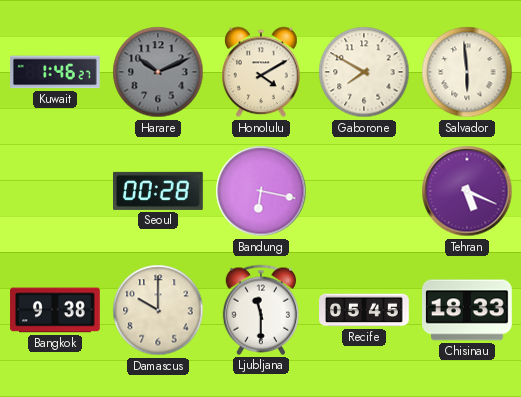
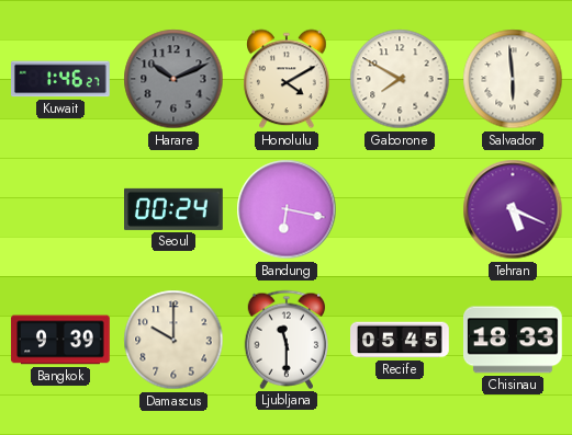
Seoul: 00:28 -> 00:24
Bangkok: 9:38 -> 9:39
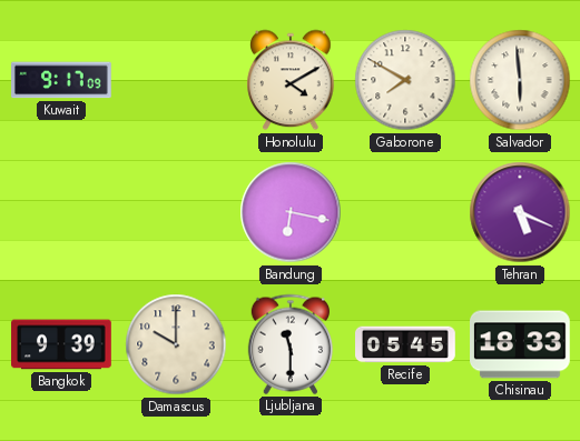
Kuwait: 1:46 -> 9:17
Harare: 10:11 -> none
Seoul: 00:24 -> none
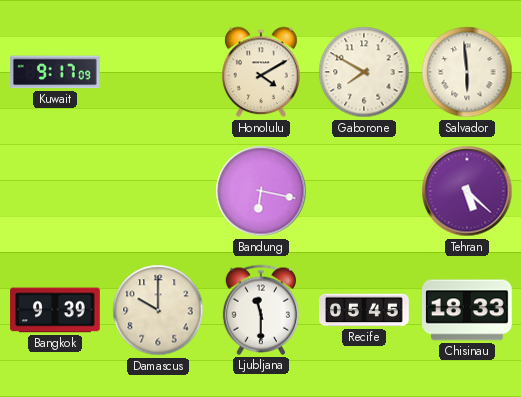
Tehran: 5:19 -> 5:22
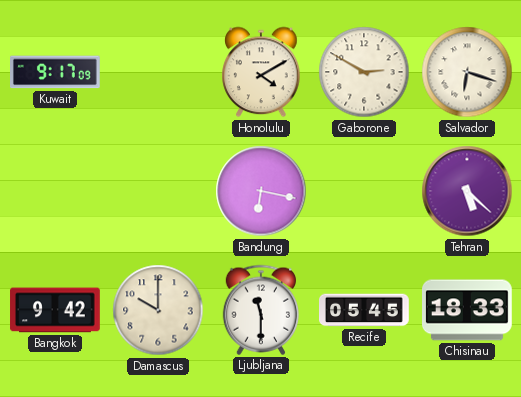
Gaborone: 7:50 -> 2:50
Salvador: 5:59 -> 6:18
Bangkok: 9:39 -> 9:42
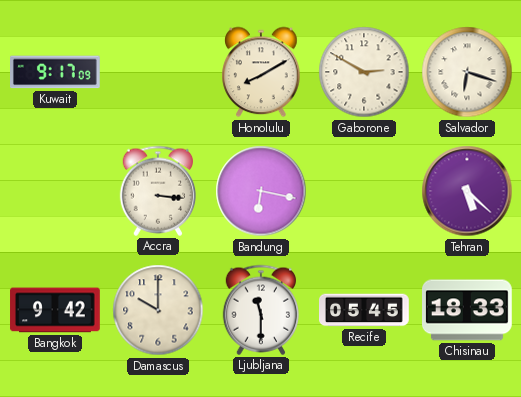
Honolulu: 4:10 -> 8:10
Accra: none -> 3:16
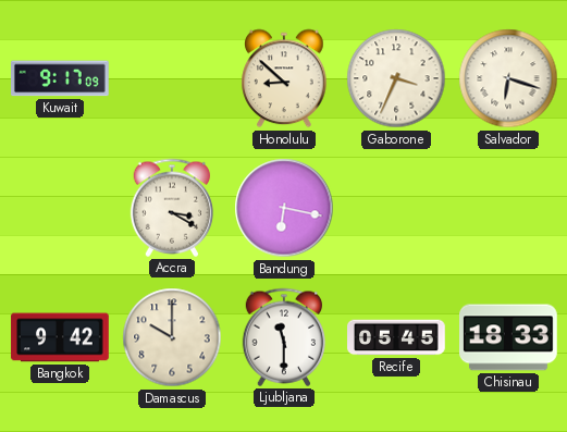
Honolulu: 8:10 -> 8:52
Gaborone: 2:50 -> 3:34
Accra: 3:16 -> 3:20
Tehran: 5:22 -> none
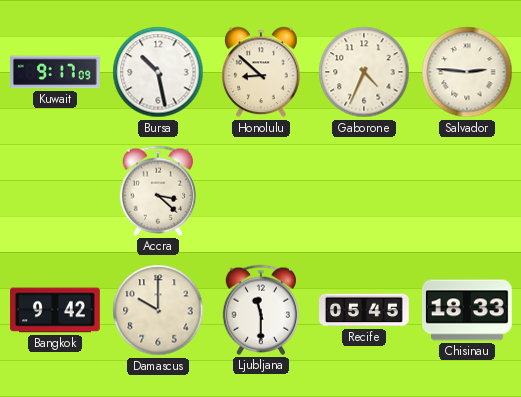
Bursa: none -> 10:28
Gaborone: 3:34 -> 4:34
Salvador: 6:18 -> 2:46
Accra: 3:20 -> 3:22
Bandung: 6:17 -> none
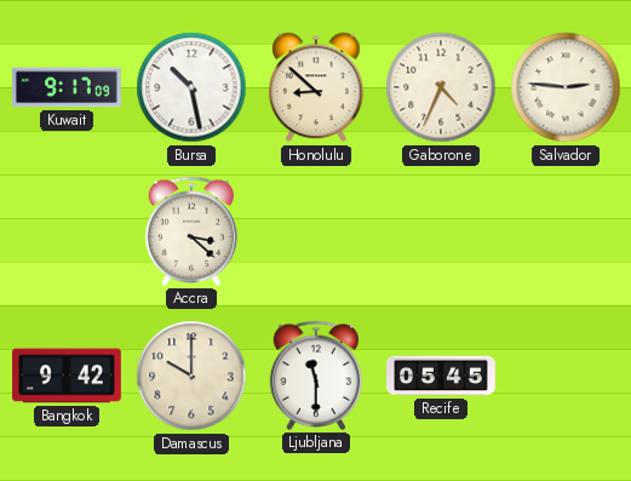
Chisinau: 18:33 -> none
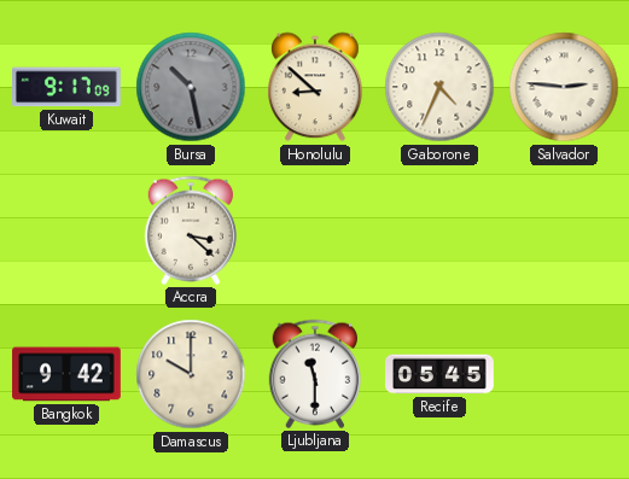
Bursa dial: white -> grey
